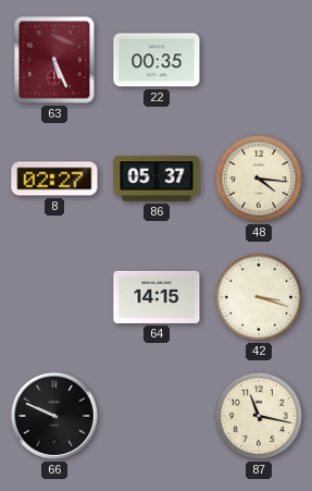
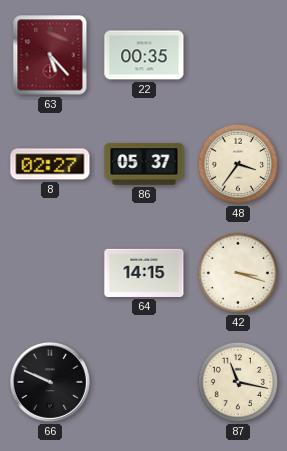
63: 5:26 -> 5:23
48: 4:16 -> 3:36
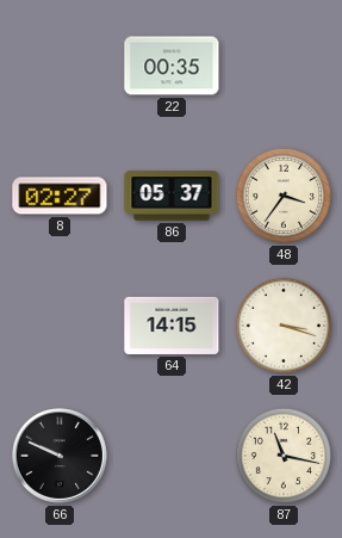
63: 5:23 -> none
